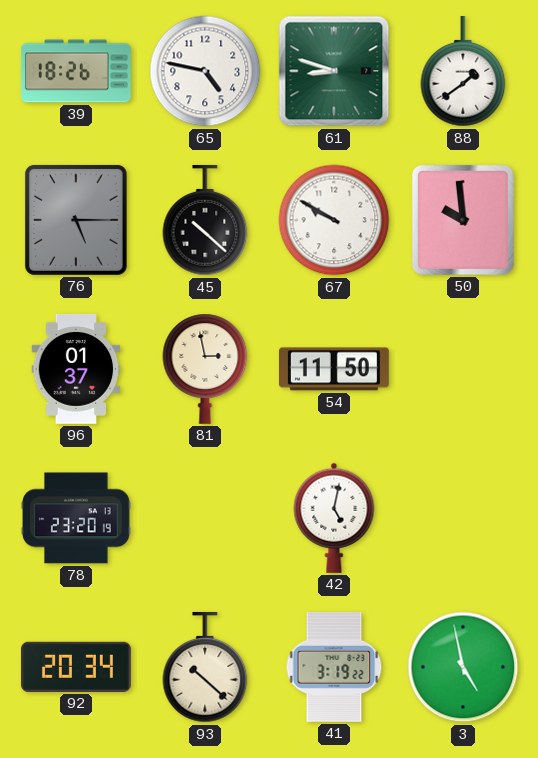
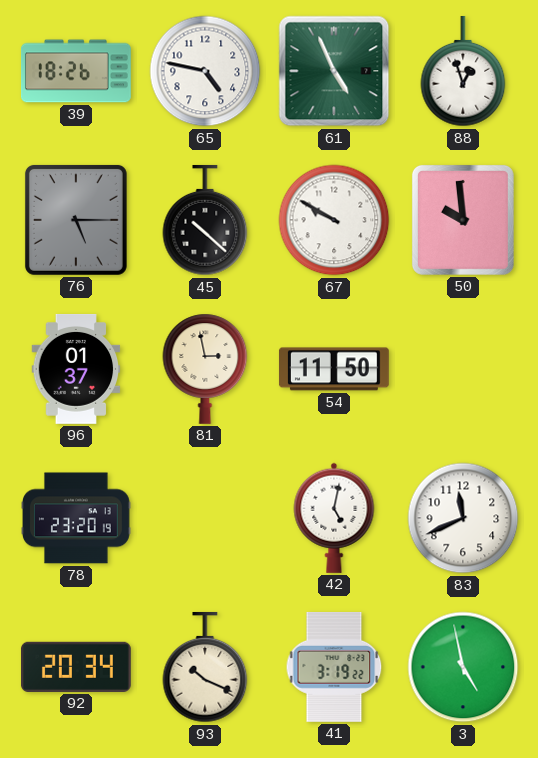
61: 8:48 -> 4:56
88: 1:39 -> 12:57
83: none -> 11:41
93: 10:22 -> 10:19
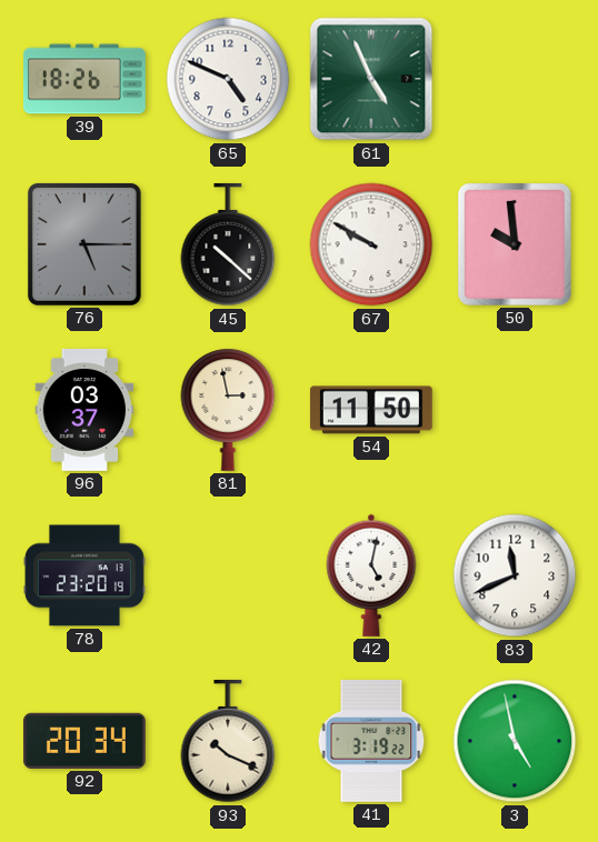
65: 4:47 -> 4:49
88: 12:57 -> none
96: 01:37 -> 03:37
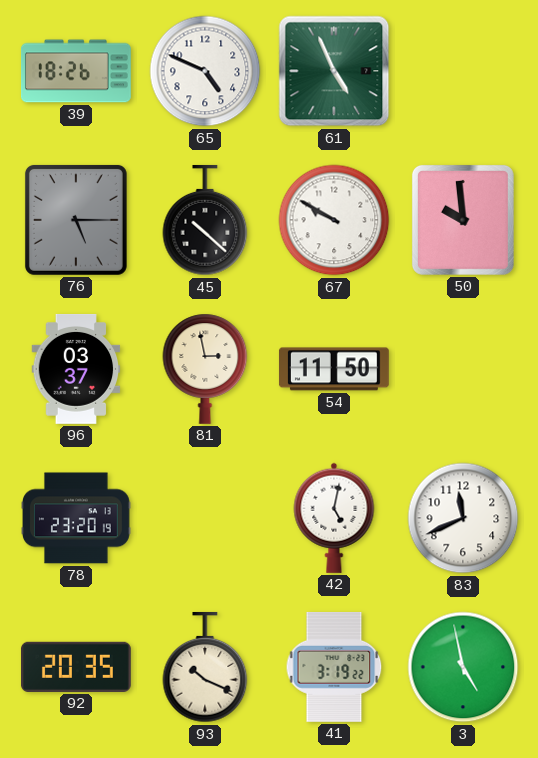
92: 20:34 -> 20:35
